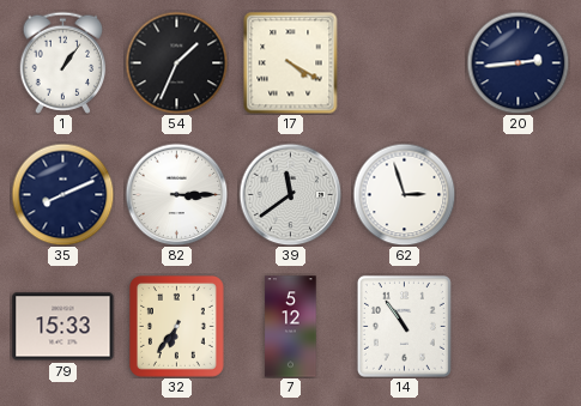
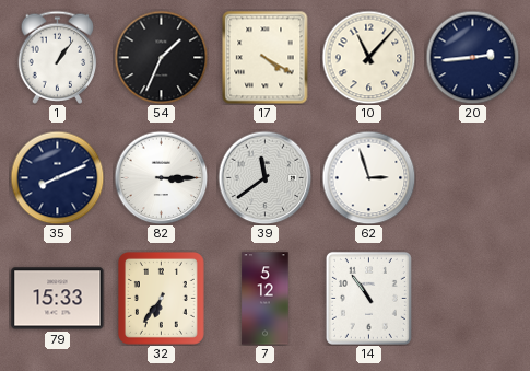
10: none -> 11:07
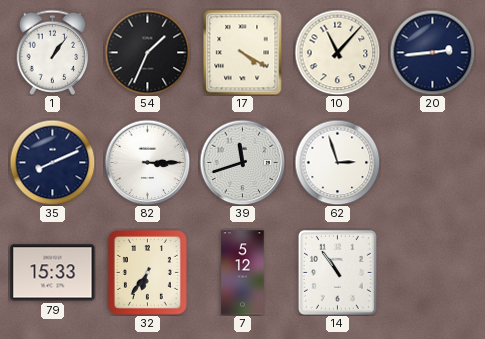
39: 11:39 -> 11:42
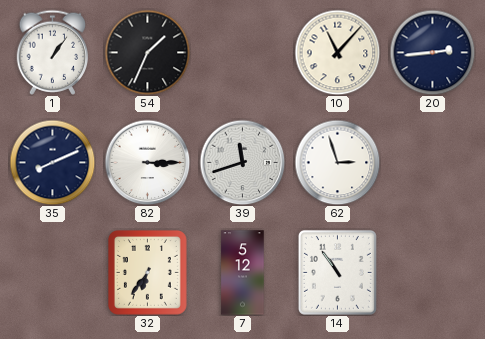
17: 4:20 -> none
79: 15:33 -> none
